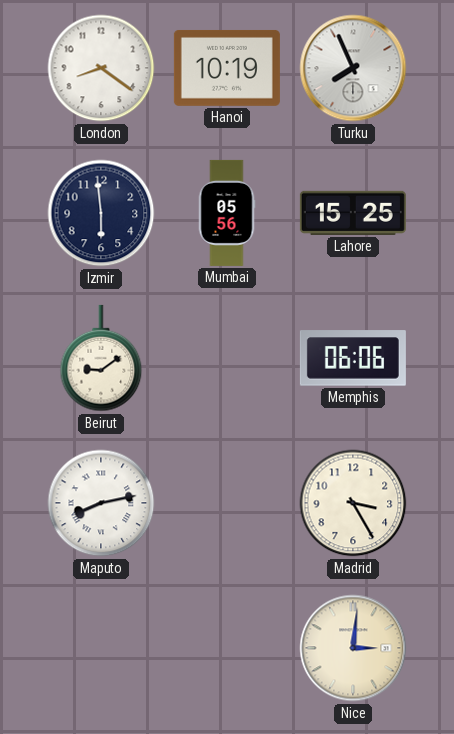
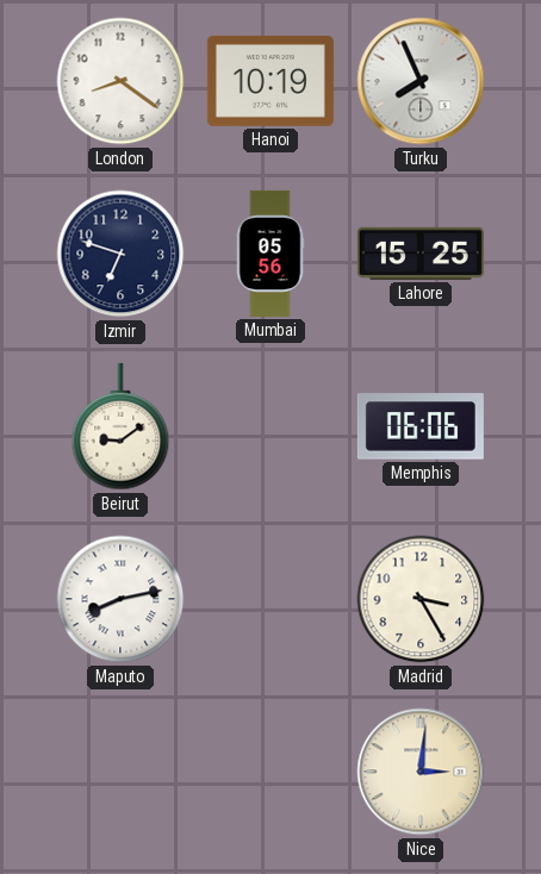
Izmir: 5:59 -> 6:48
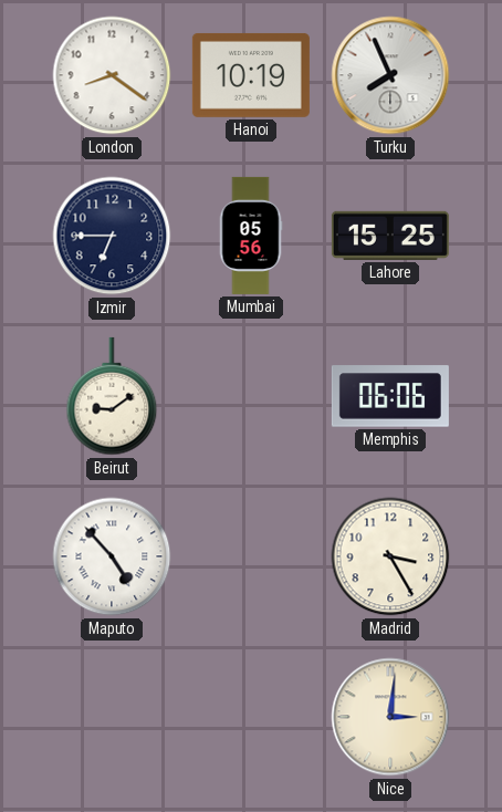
Izmir: 6:48 -> 6:45
Maputo: 8:13 -> 4:53
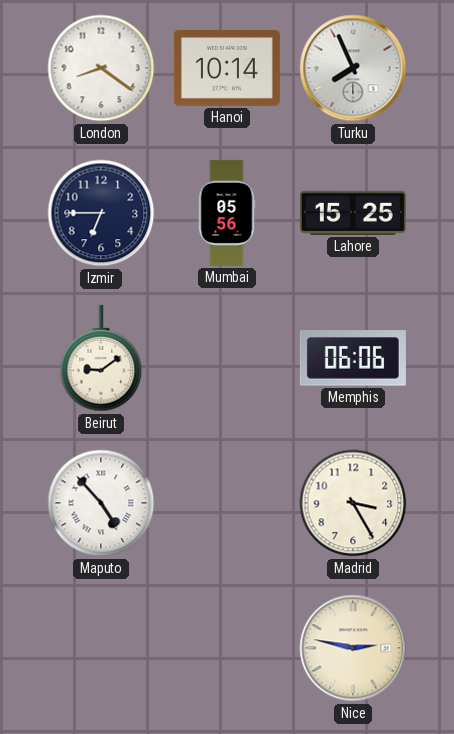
Hanoi: 10:19 -> 10:14
Nice: 3:01 -> 2:47
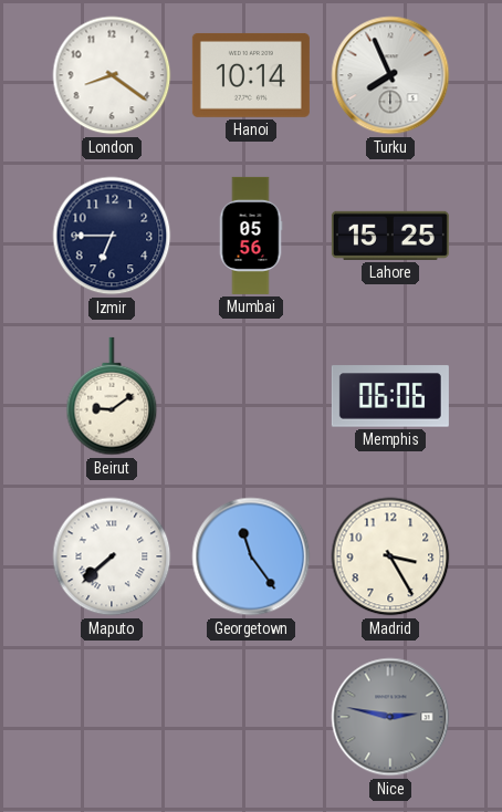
Maputo: 4:53 -> 7:38
Georgetown: none -> 11:24
Nice dial: cream -> grey
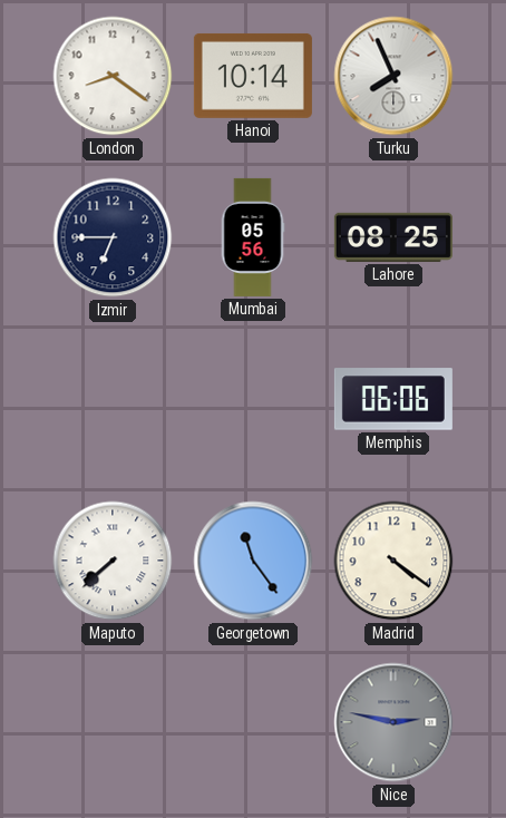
Lahore: 15:25 -> 08:25
Beirut: 9:09 -> none
Madrid: 3:25 -> 4:21
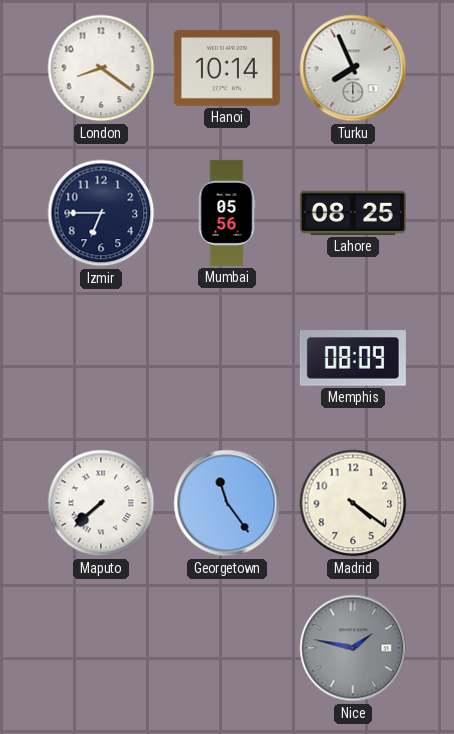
Memphis: 06:06 -> 08:09
Nice: 2:47 -> 1:47
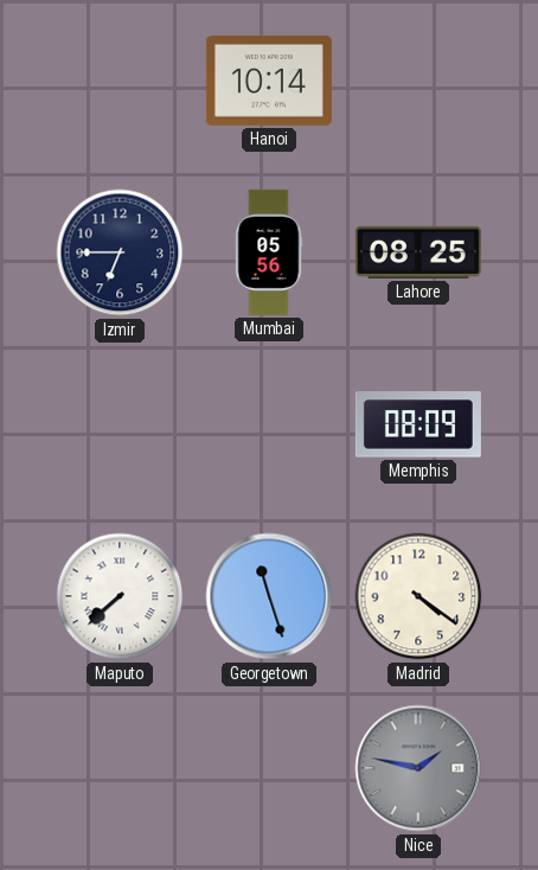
London: 8:21 -> none
Turku: 7:56 -> none
Georgetown: 11:24 -> 11:27
